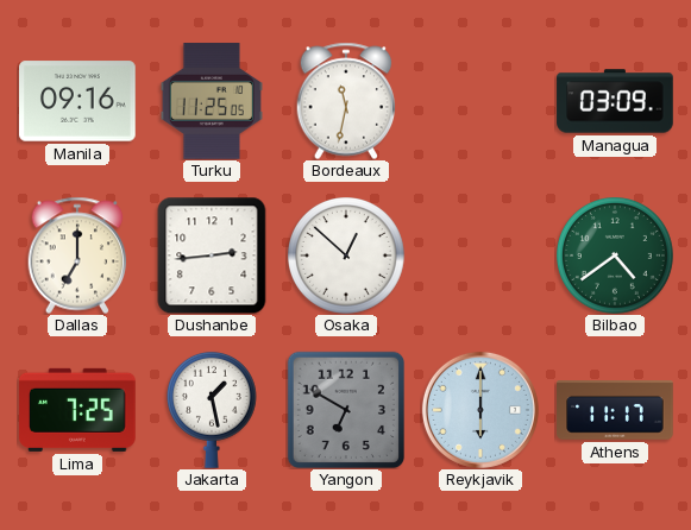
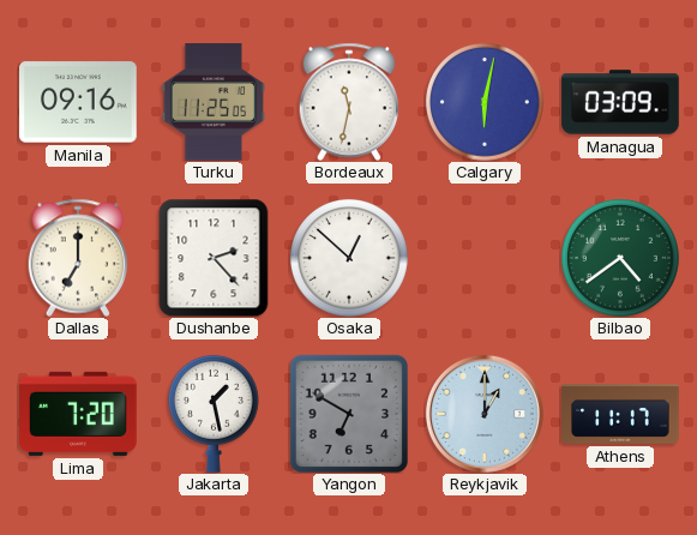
Calgary: none -> 6:02
Dushanbe: 2:44 -> 2:23
Lima: 7:25 -> 7:20
Reykjavik: 6:00 -> 1:00
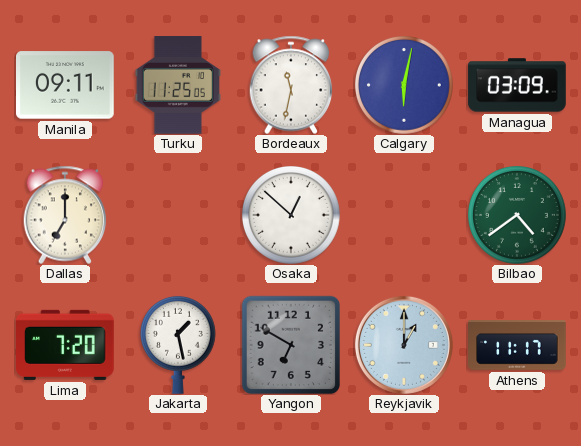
Manila: 09:16 -> 09:11
Dushanbe: 2:23 -> none
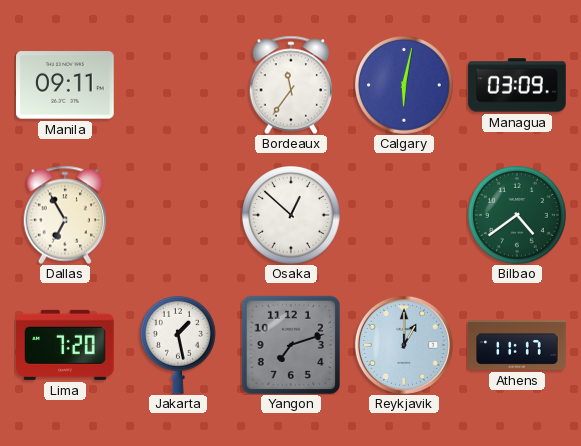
Turku: 11:25 -> none
Bordeaux: 11:32 -> 11:36
Dallas: 7:00 -> 6:55
Yangon: 6:50 -> 7:12
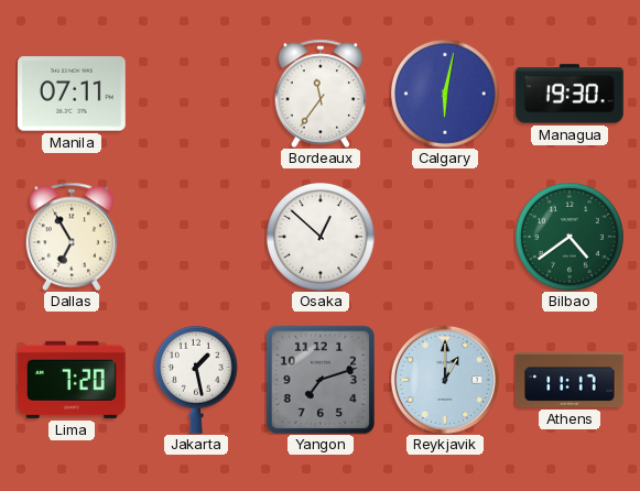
Manila: 09:11 -> 07:11
Managua: 03:09 -> 19:30
